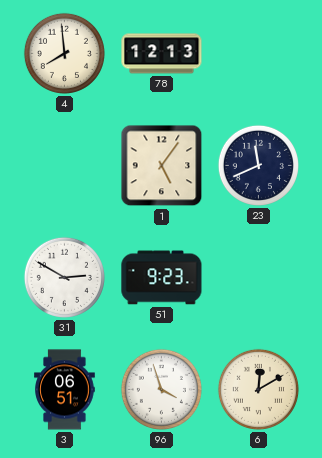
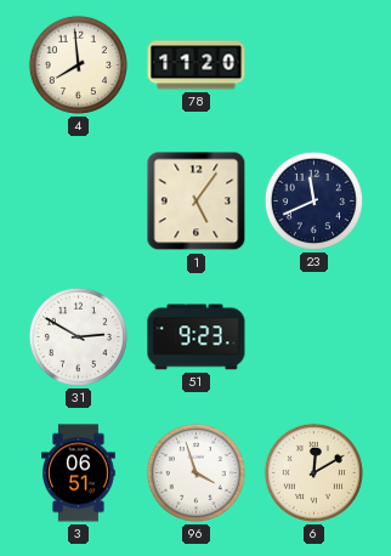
78: 12:13 -> 11:20
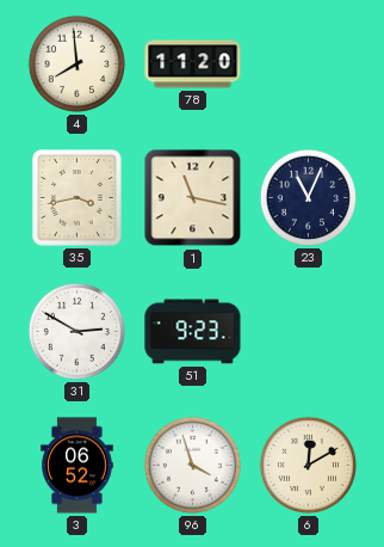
35: none -> 3:43
1: 5:06 -> 11:17
23: 11:41 -> 11:04
3: 06:51 -> 06:52
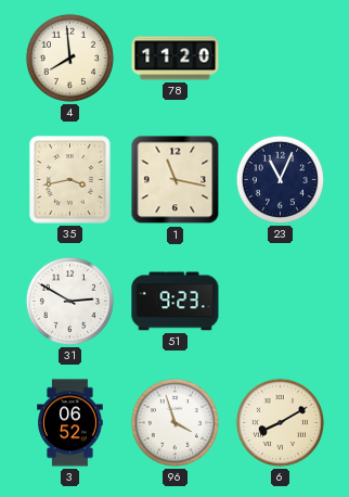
6: 12:10 -> 8:10
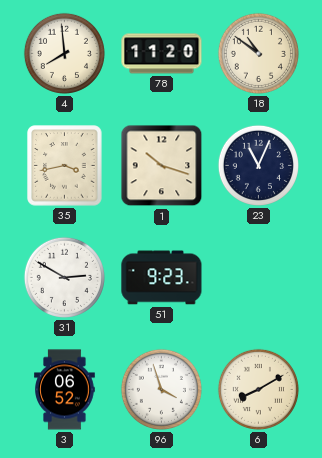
18: none -> 10:51
1: 11:17 -> 10:18
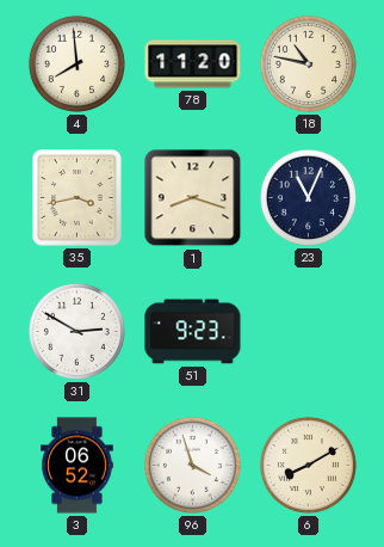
18: 10:51 -> 10:47
1: 10:18 -> 8:18
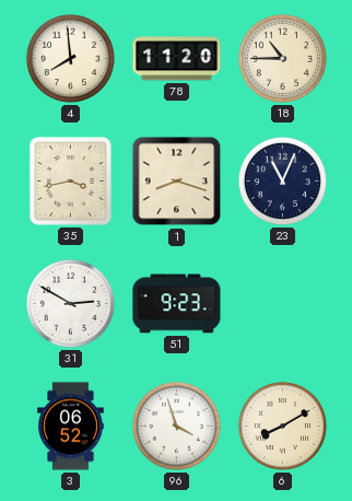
18: 10:47 -> 10:45
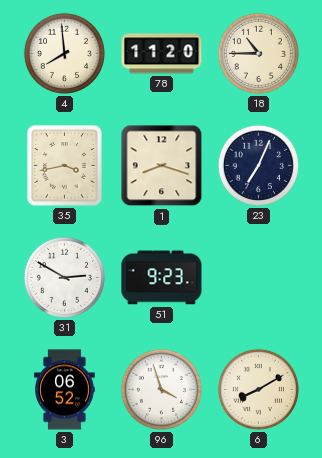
23: 11:04 -> 7:04
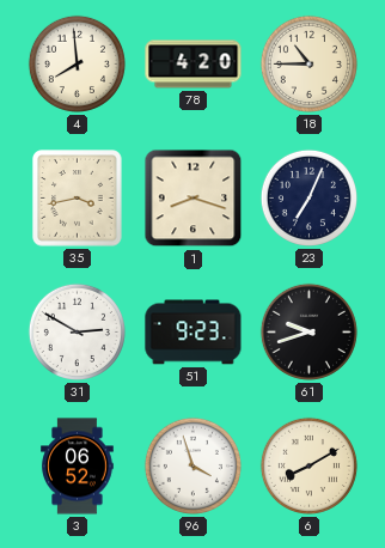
78: 11:20 -> 4:20
61: none -> 9:42
